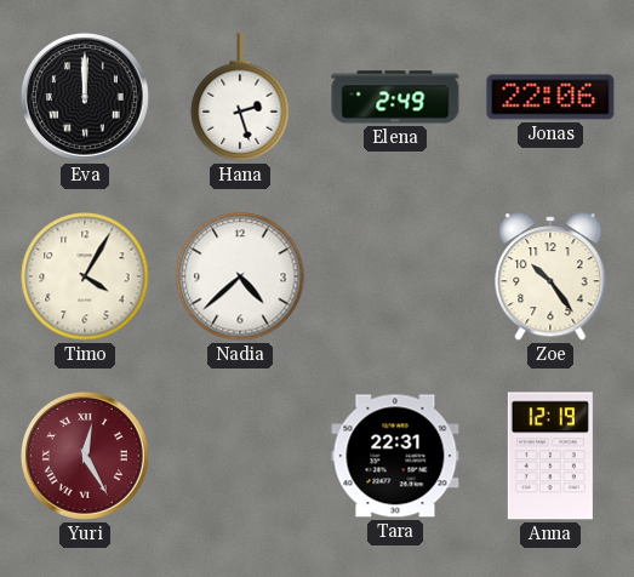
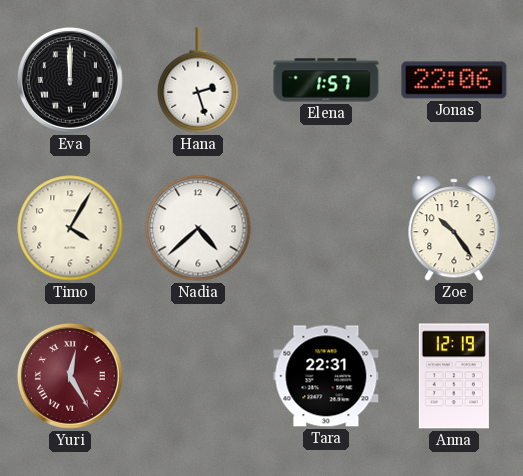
Elena: 2:49 -> 1:57
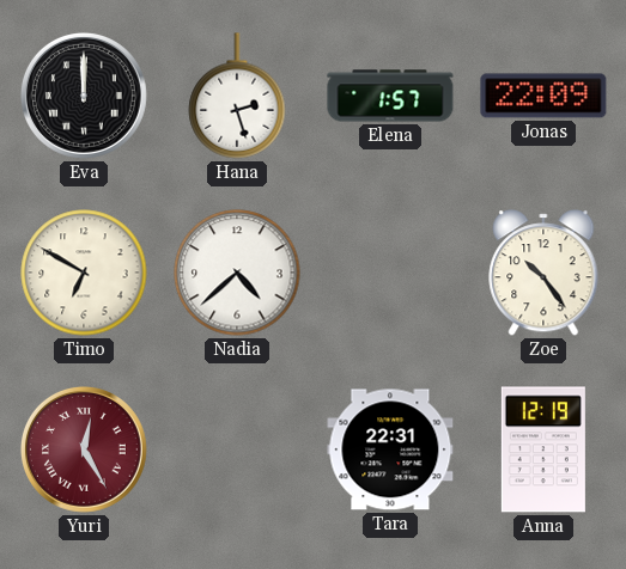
Jonas: 22:06 -> 22:09
Timo: 4:05 -> 6:50
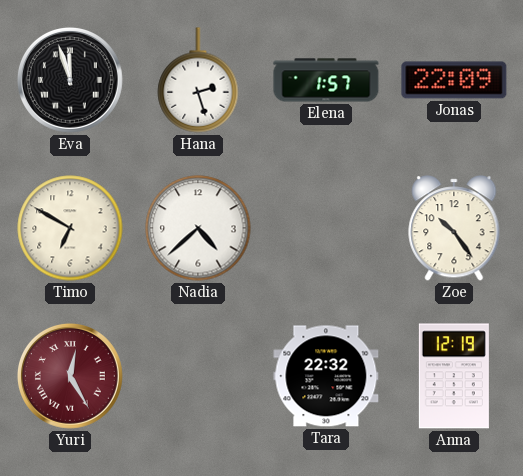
Eva: 12:00 -> 11:57
Tara: 22:31 -> 22:32
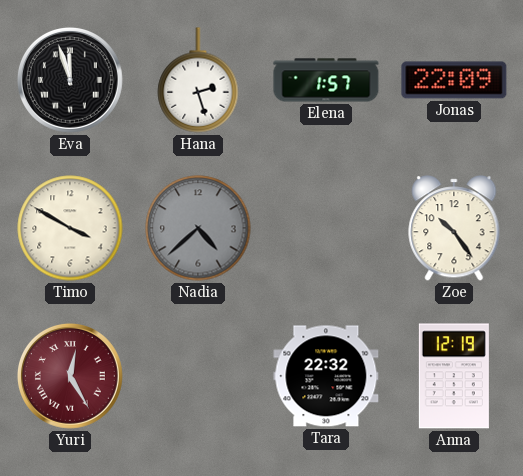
Timo: 6:50 -> 3:50
Nadia dial: white -> grey
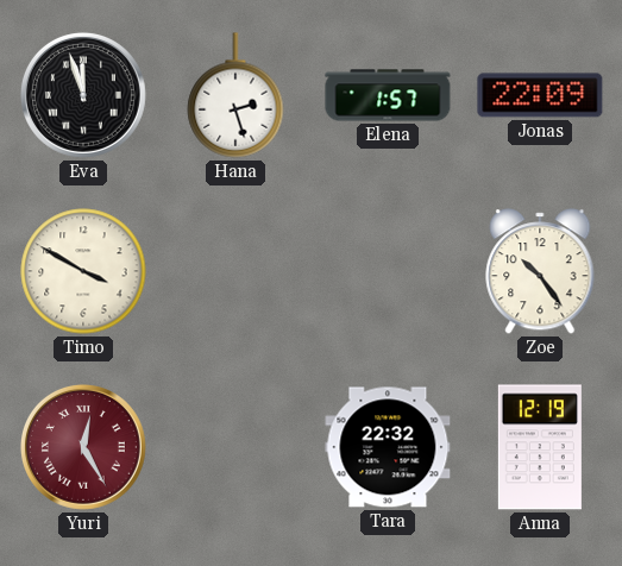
Nadia: 4:38 -> none
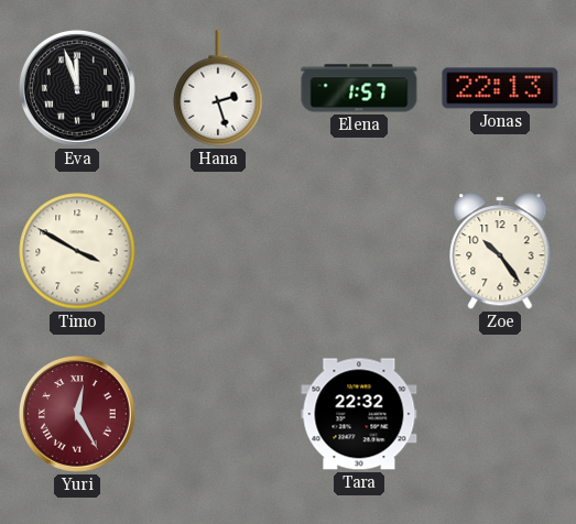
Jonas: 22:09 -> 22:13
Anna: 12:19 -> none
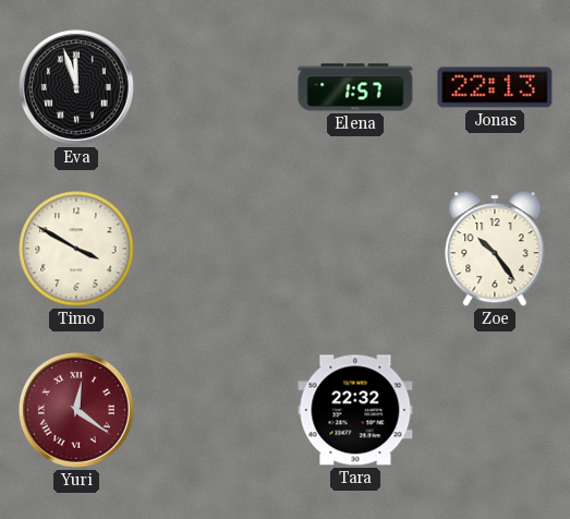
Hana: 2:27 -> none
Yuri: 12:25 -> 12:21
